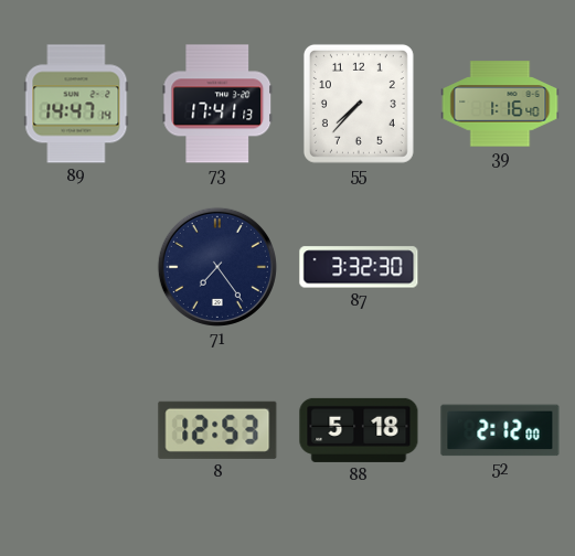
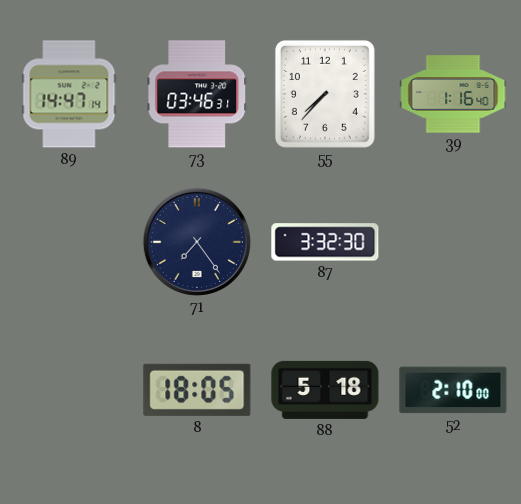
73: 17:41 -> 03:46
8: 12:53 -> 18:05
52: 2:12 -> 2:10
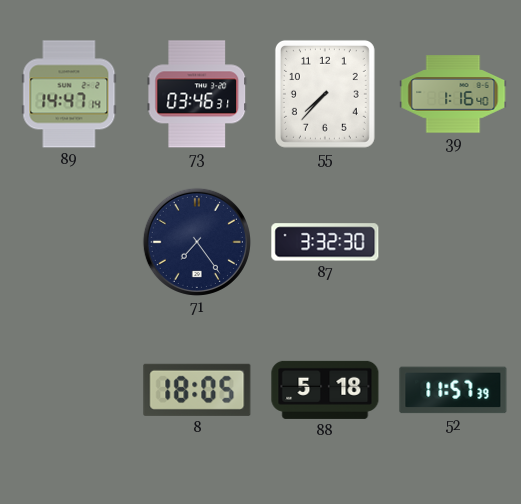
52: 2:10 -> 11:57
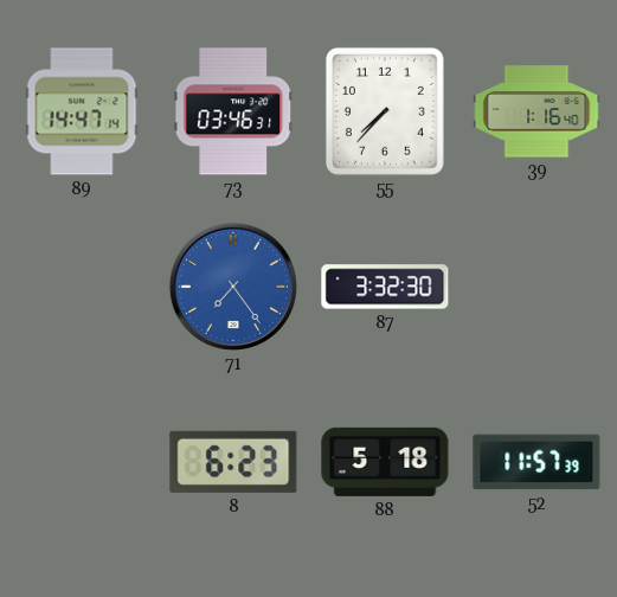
71 dial: navy -> blue
8: 18:05 -> 6:23
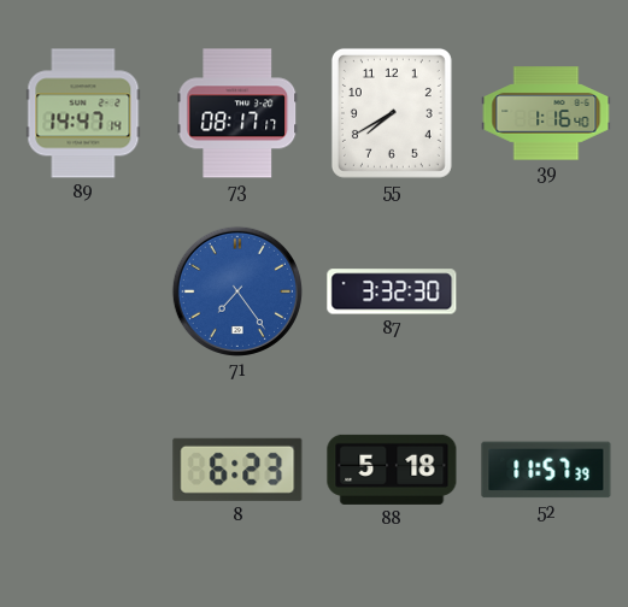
73: 03:46 -> 08:17
55: 7:37 -> 7:40
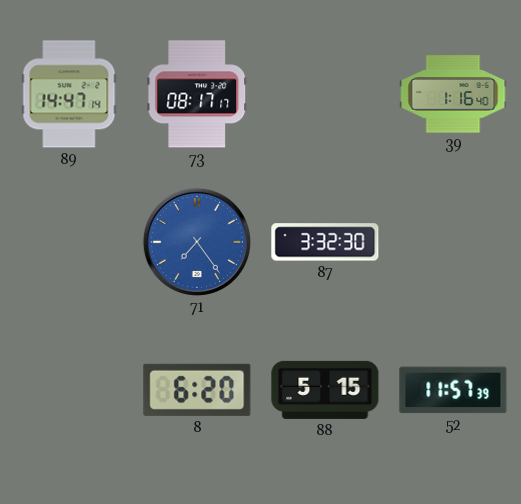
55: 7:40 -> none
8: 6:23 -> 6:20
88: 5:18 -> 5:15
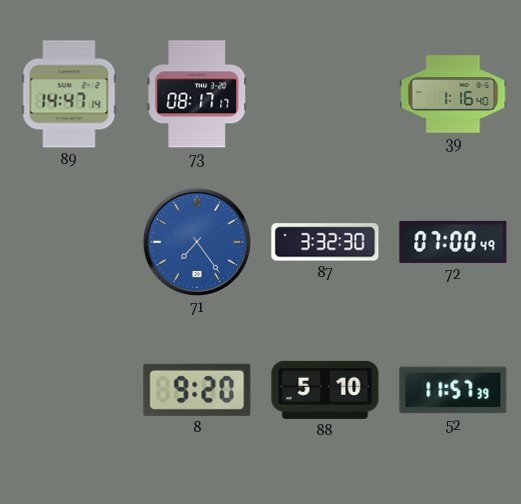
72: none -> 07:00
8: 6:20 -> 9:20
88: 5:15 -> 5:10
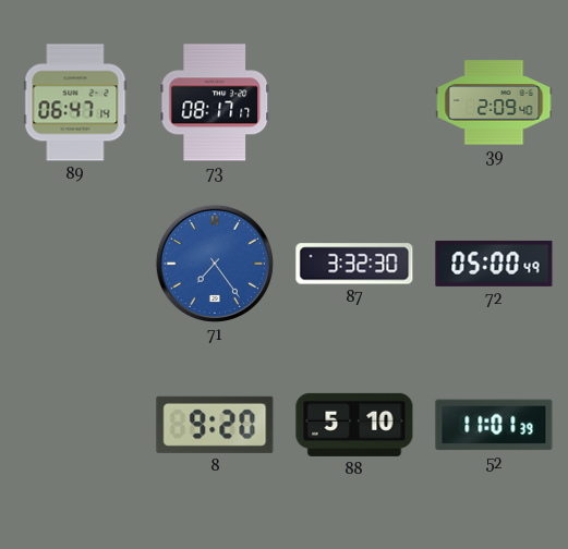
89: 14:47 -> 06:47
39: 1:16 -> 2:09
72: 07:00 -> 05:00
52: 11:57 -> 11:01
